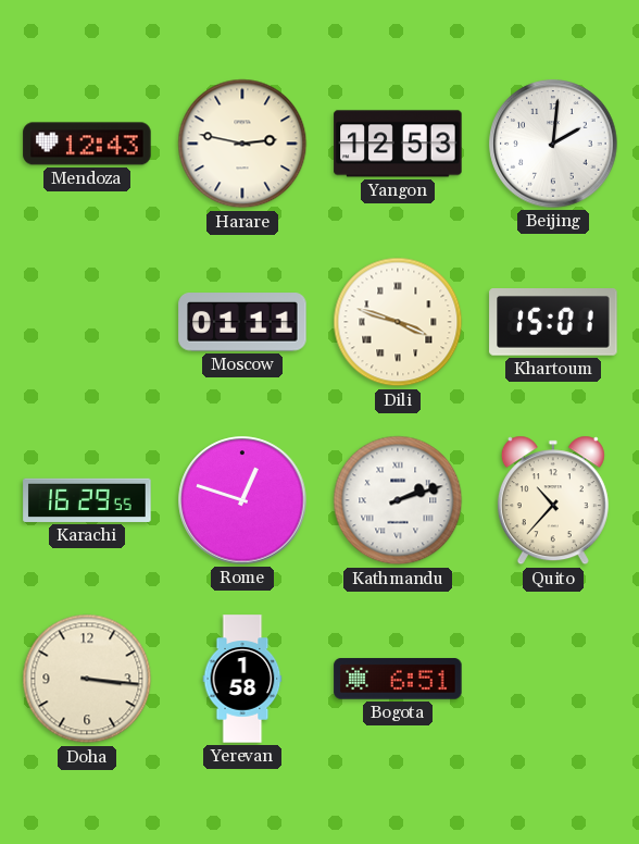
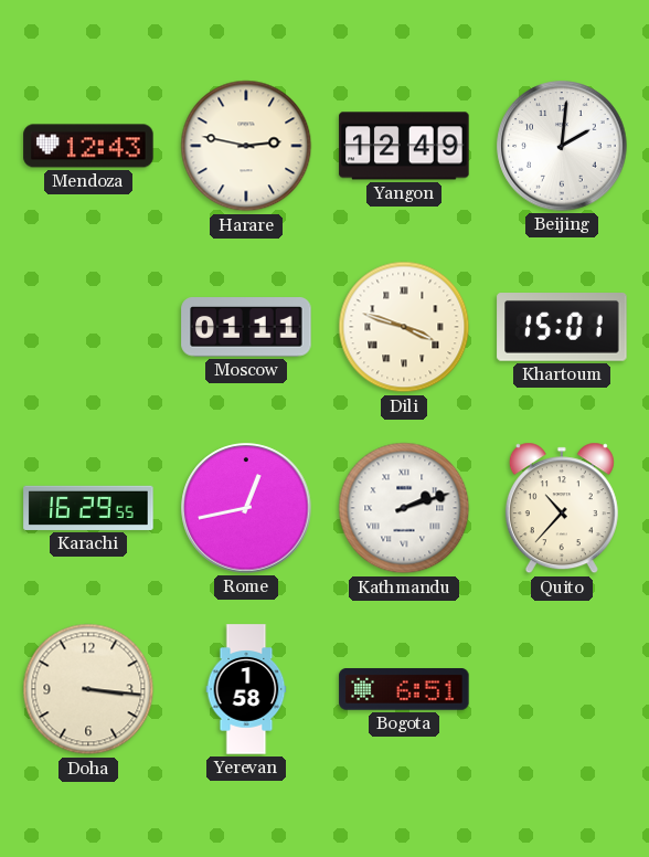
Yangon: 12:53 -> 12:49
Rome: 12:48 -> 12:43
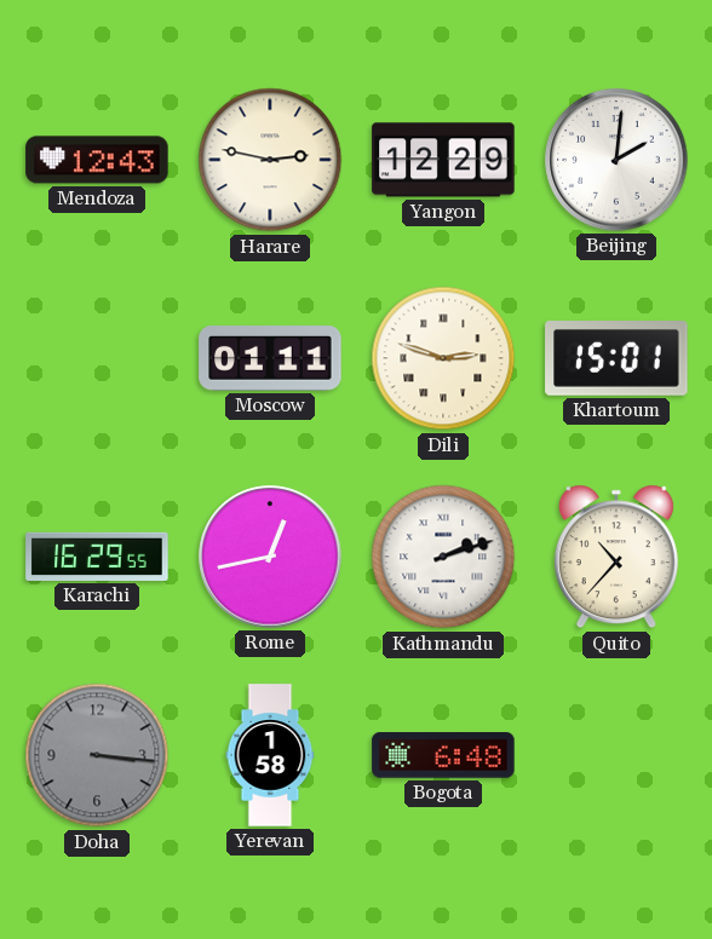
Yangon: 12:49 -> 12:29
Dili: 3:48 -> 2:48
Doha dial: cream -> grey
Bogota: 6:51 -> 6:48
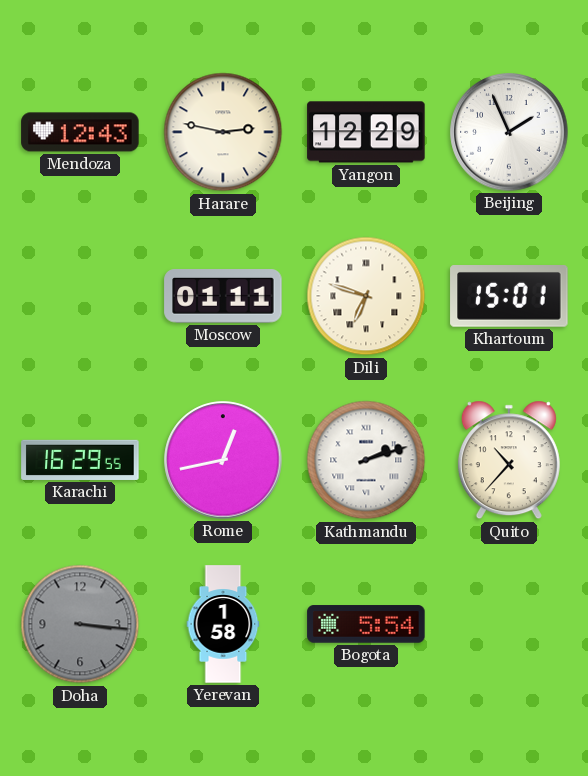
Beijing: 2:01 -> 1:56
Dili: 2:48 -> 6:48
Bogota: 6:48 -> 5:54
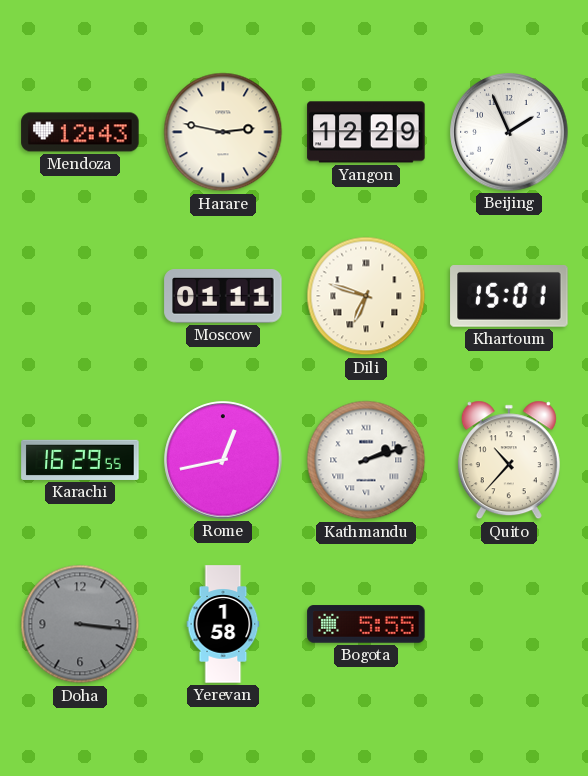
Bogota: 5:54 -> 5:55
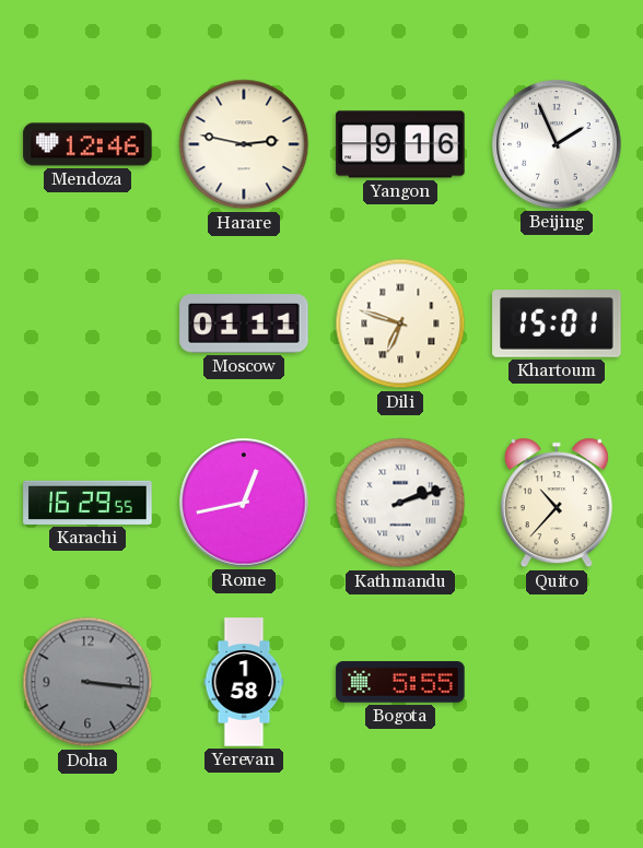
Mendoza: 12:43 -> 12:46
Yangon: 12:29 -> 9:16
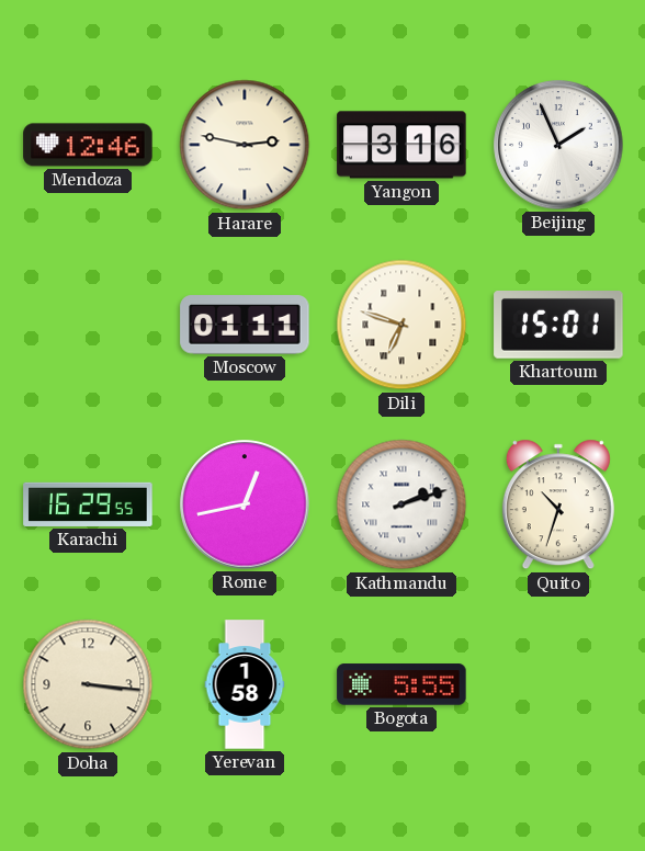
Yangon: 9:16 -> 3:16
Quito: 10:37 -> 10:33
Doha dial: grey -> cream
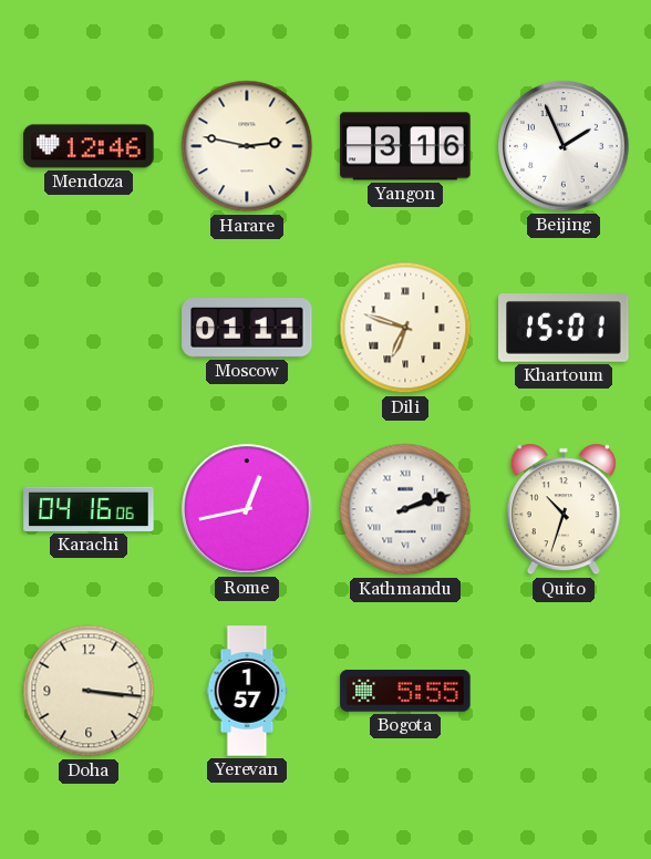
Karachi: 16:29 -> 04:16
Yerevan: 1:58 -> 1:57
